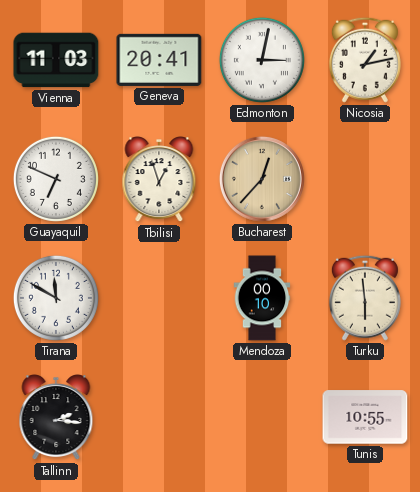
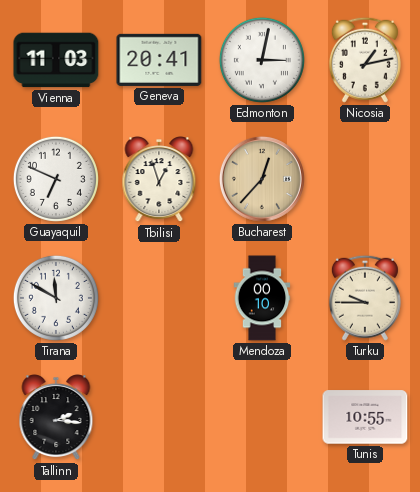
Turku: 5:59 -> 9:45
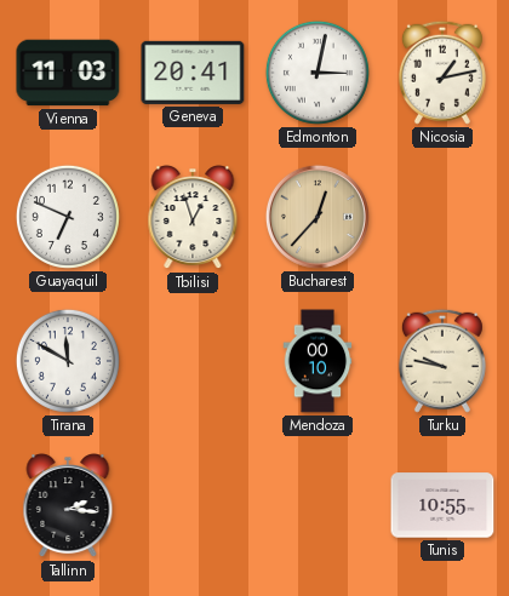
Turku: 9:45 -> 9:47
